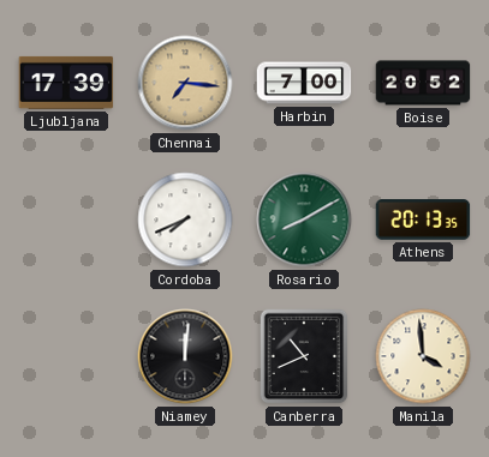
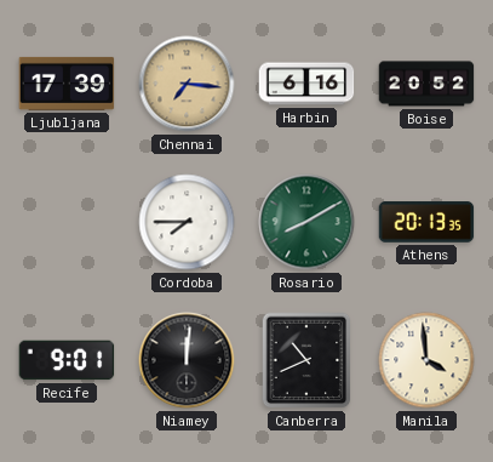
Harbin: 7:00 -> 6:16
Cordoba: 7:41 -> 7:45
Recife: none -> 9:01
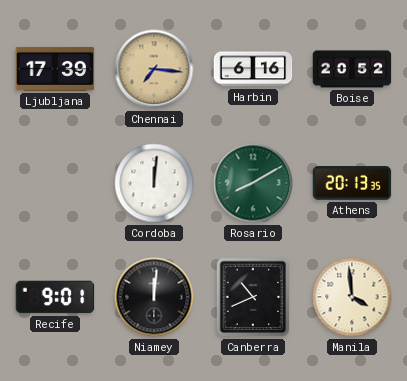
Cordoba: 7:45 -> 12:01
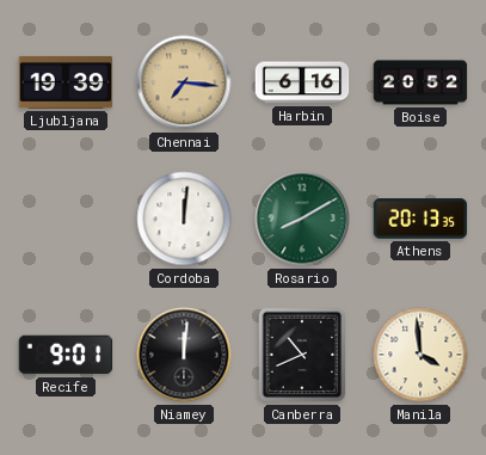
Ljubljana: 17:39 -> 19:39
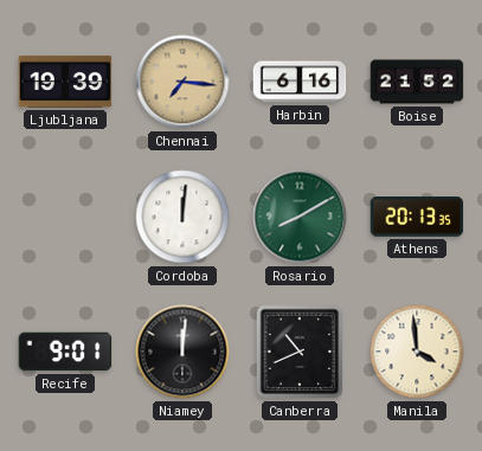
Boise: 20:52 -> 21:52
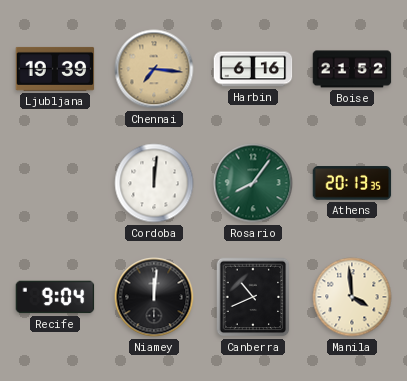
Rosario: 8:10 -> 8:06
Recife: 9:01 -> 9:04
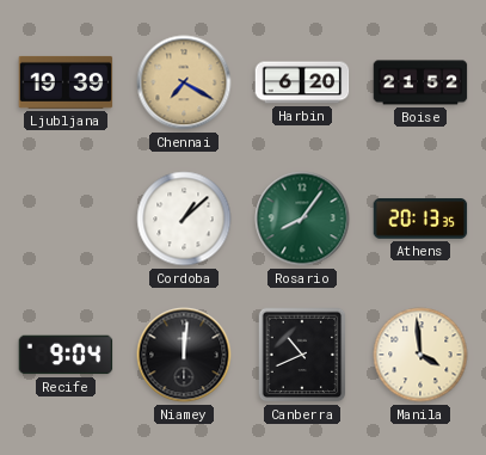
Chennai: 7:16 -> 7:20
Harbin: 6:16 -> 6:20
Cordoba: 12:01 -> 1:08
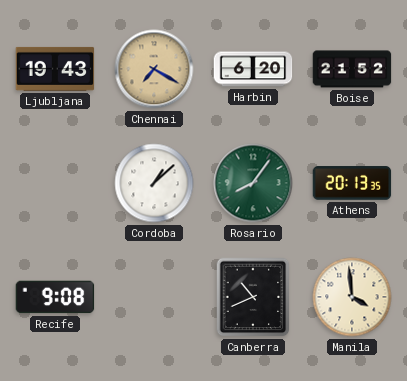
Ljubljana: 19:39 -> 19:43
Recife: 9:04 -> 9:08
Niamey: 12:01 -> none
